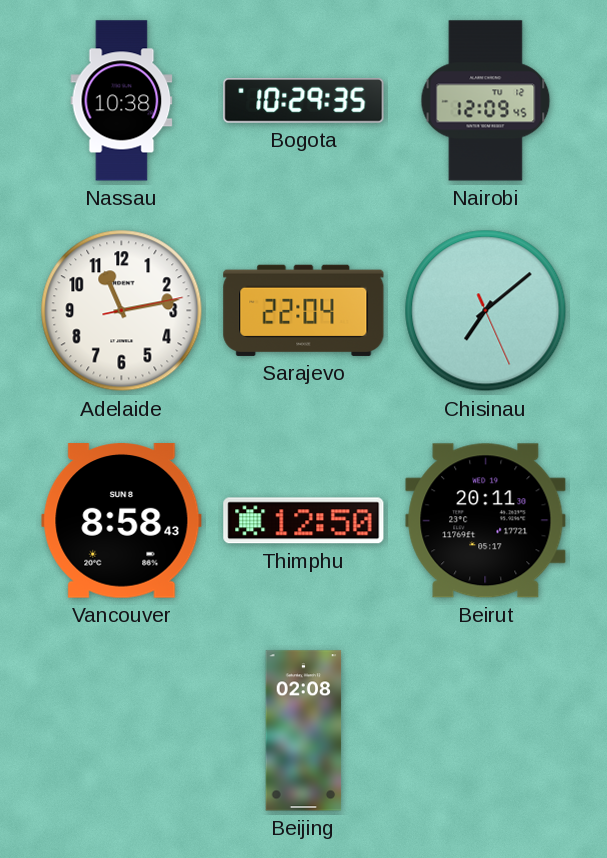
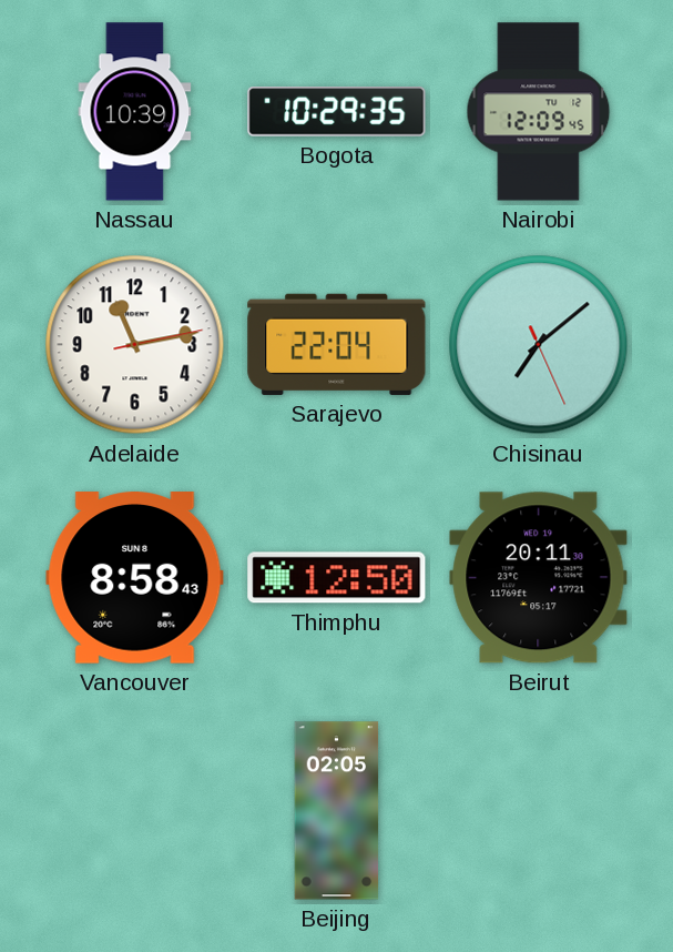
Nassau: 10:38 -> 10:39
Beijing: 02:08 -> 02:05
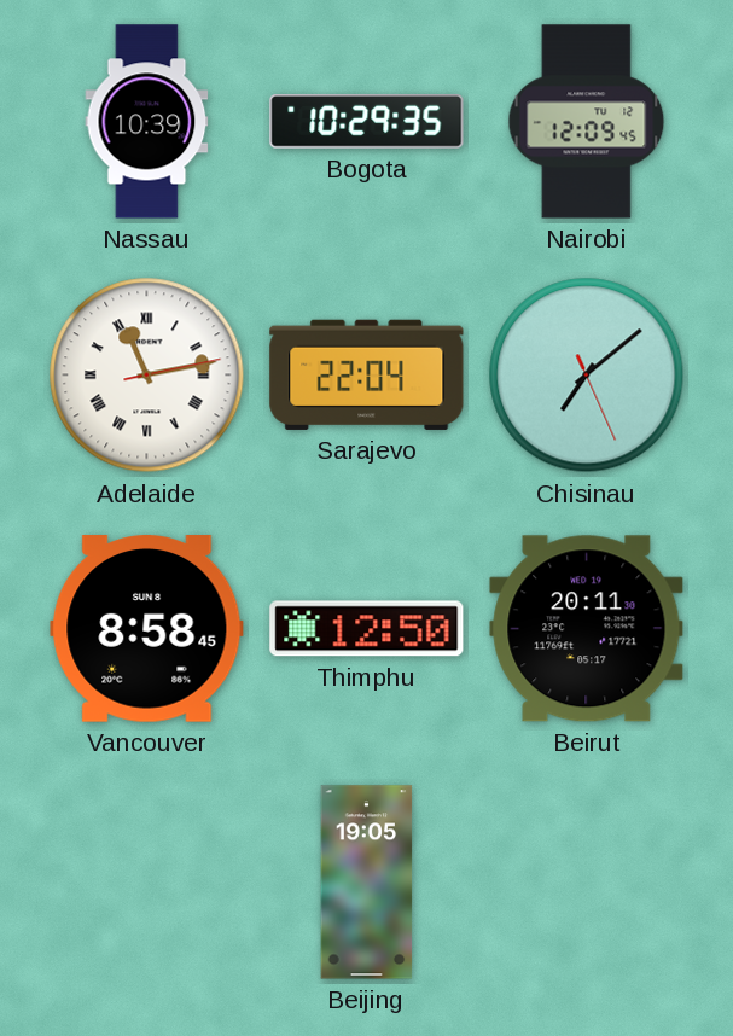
Adelaide numerals: Arabic -> Roman
Vancouver: 8:58:43 -> 8:58:45
Beijing: 02:05 -> 19:05
